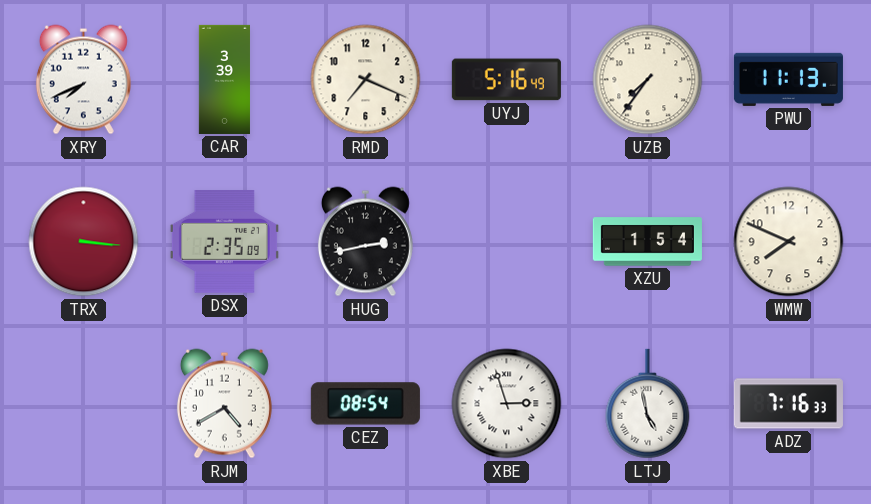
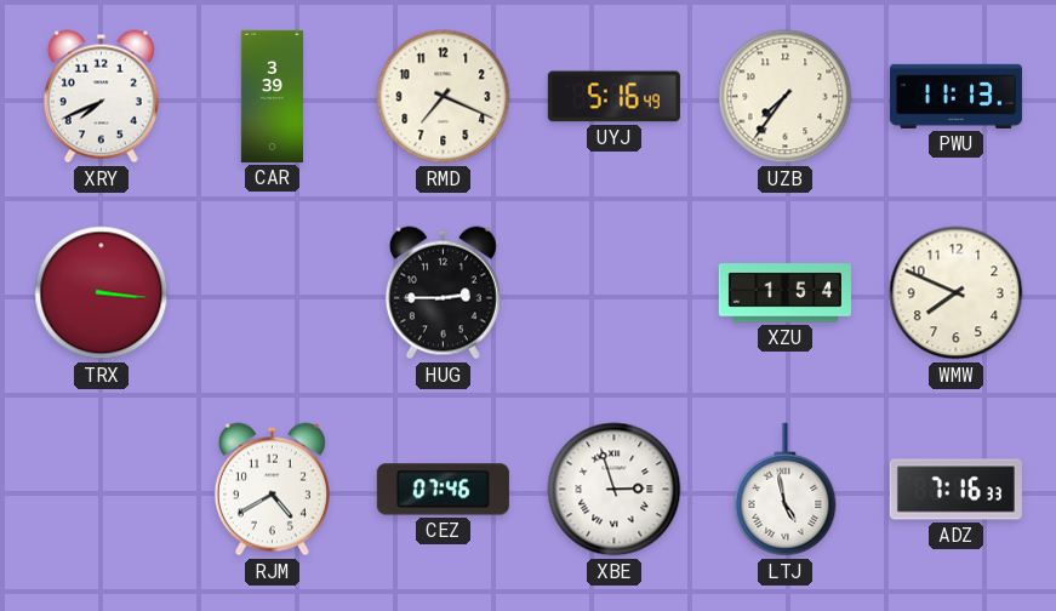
DSX: 2:35 -> none
HUG: 2:43 -> 2:45
CEZ: 08:54 -> 07:46
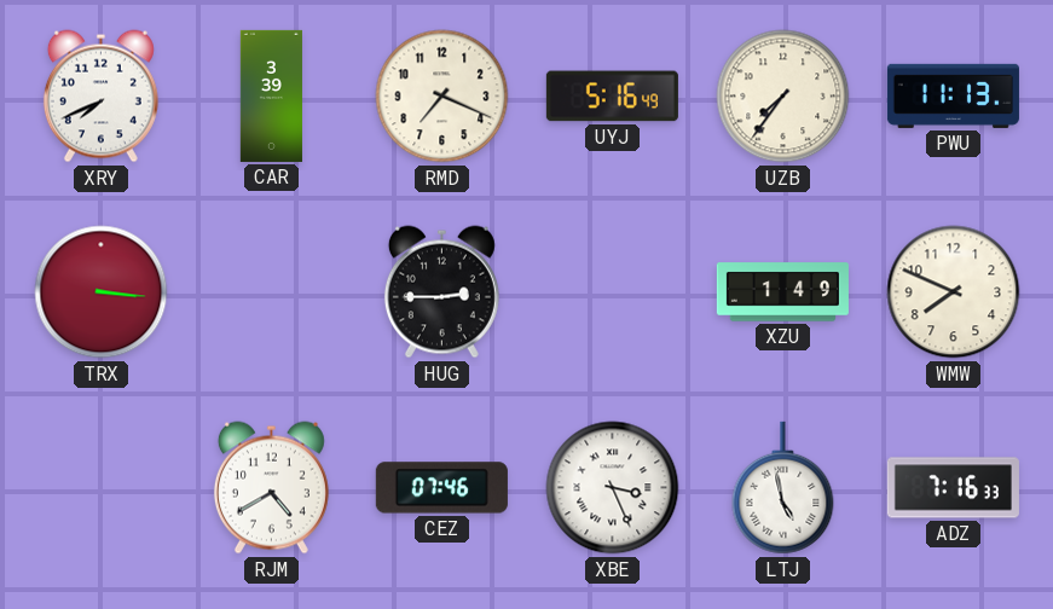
XZU: 1:54 -> 1:49
XBE: 2:57 -> 3:26
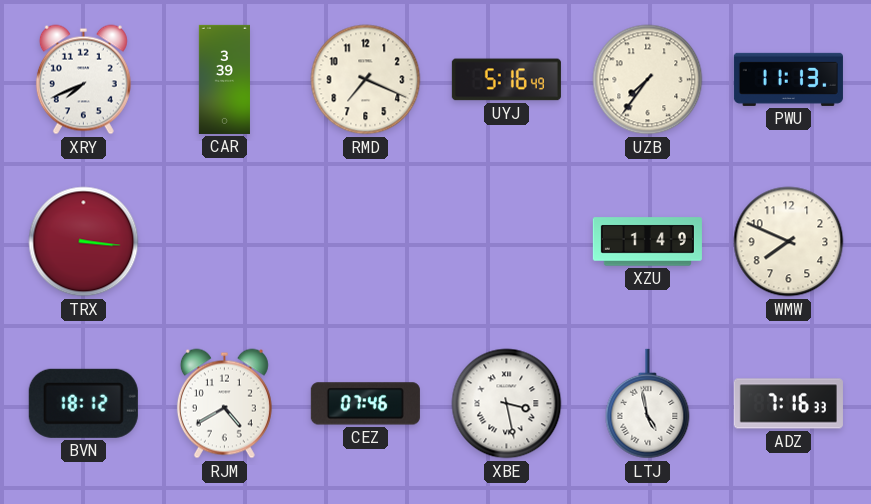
HUG: 2:45 -> none
BVN: none -> 18:12
XBE: 3:26 -> 3:28
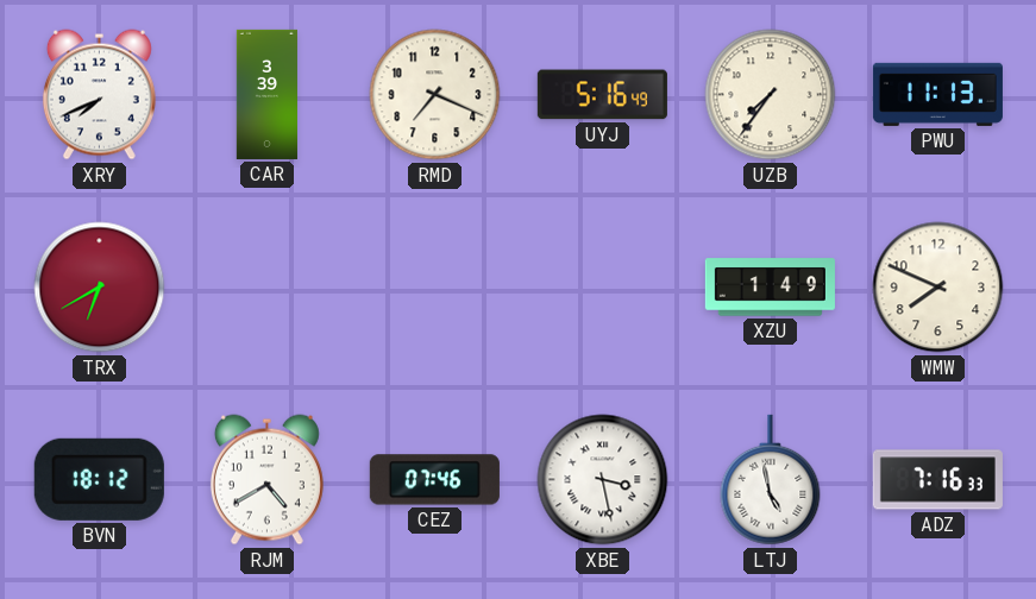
TRX: 3:16 -> 6:40
